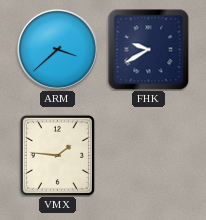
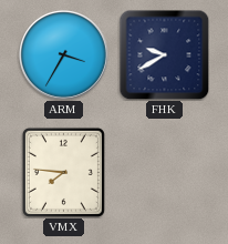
ARM: 3:38 -> 3:35
VMX: 1:46 -> 7:46
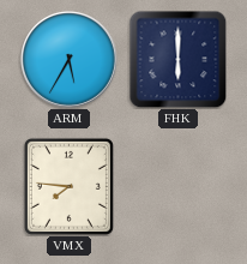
ARM: 3:35 -> 5:35
FHK: 9:40 -> 6:00
